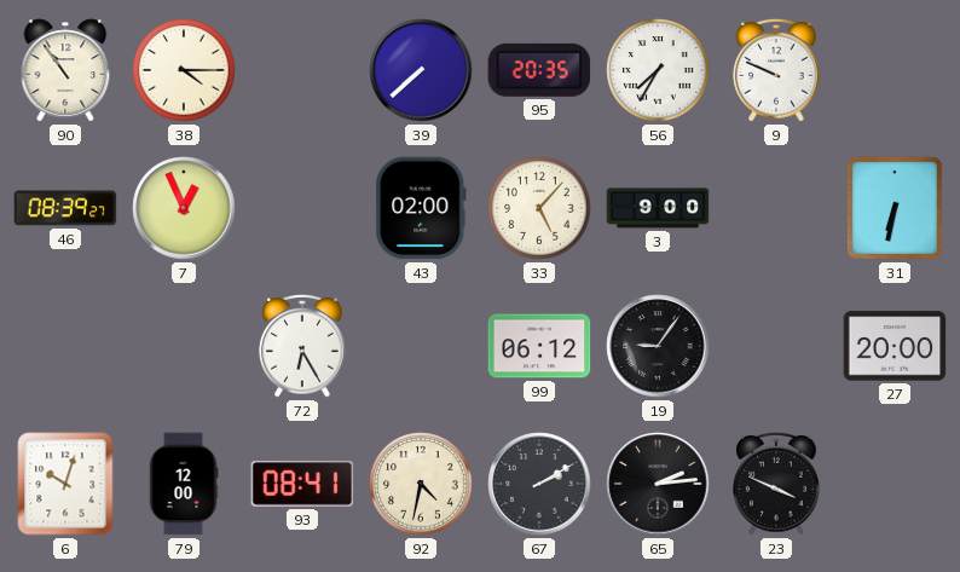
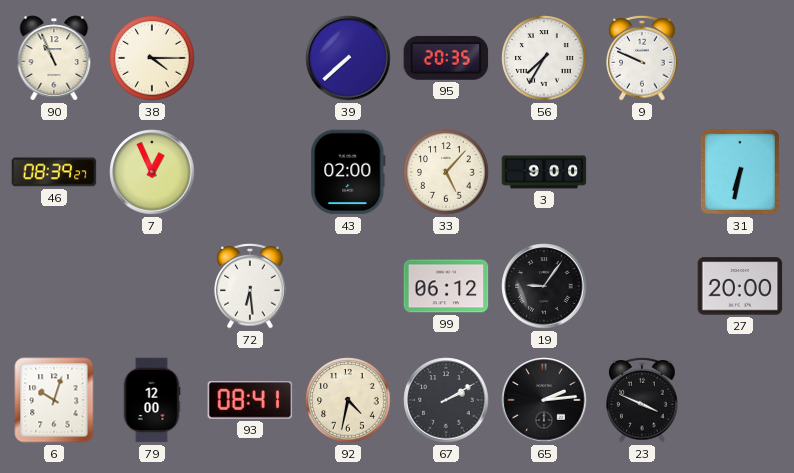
90: 10:54 -> 10:56
72: 6:25 -> 6:29
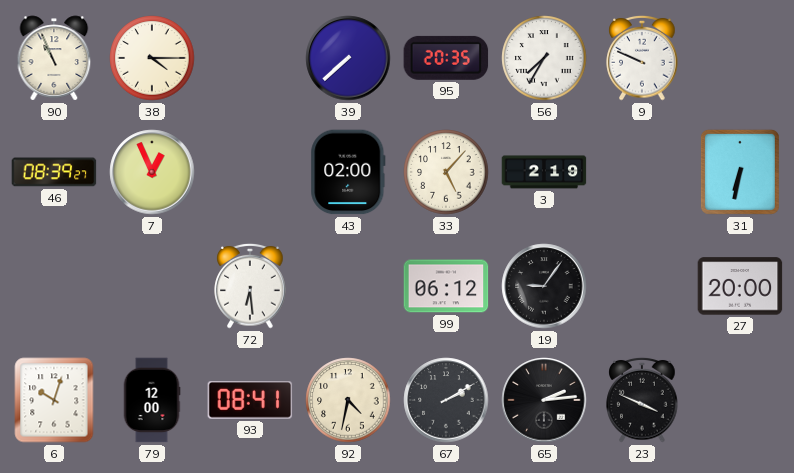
3: 9:00 -> 2:19
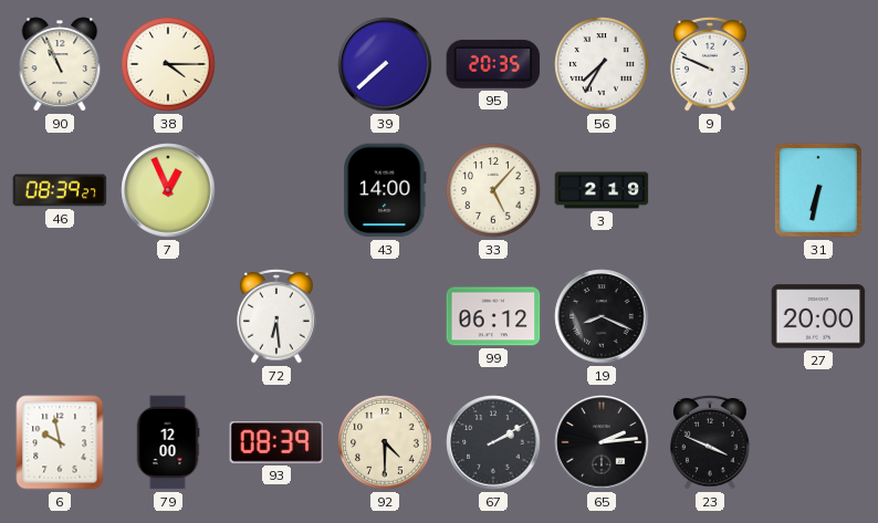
43: 02:00 -> 14:00
19: 9:06 -> 8:19
6: 10:03 -> 9:58
93: 08:41 -> 08:39
92: 4:32 -> 4:30
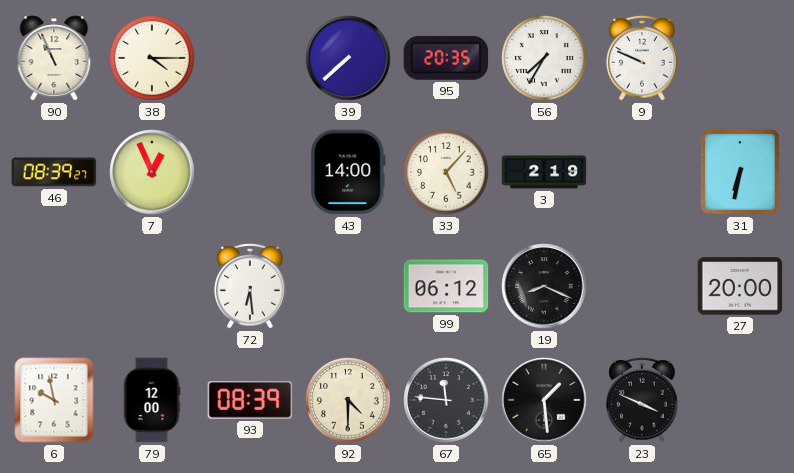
67: 2:10 -> 11:46
65: 2:14 -> 1:29
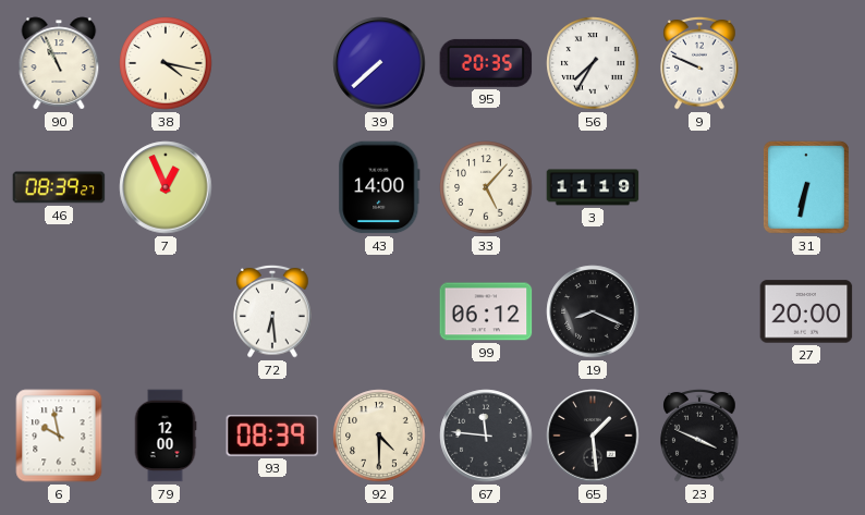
38: 4:15 -> 4:17
3: 2:19 -> 11:19
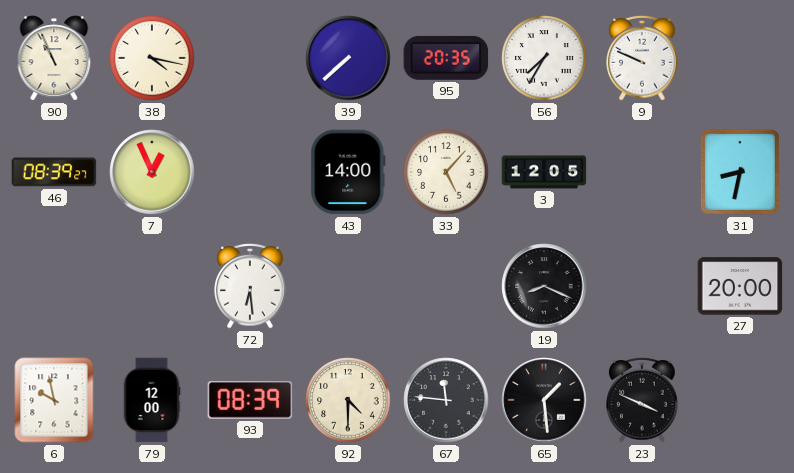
3: 11:19 -> 12:05
31: 6:32 -> 8:32
99: 06:12 -> none
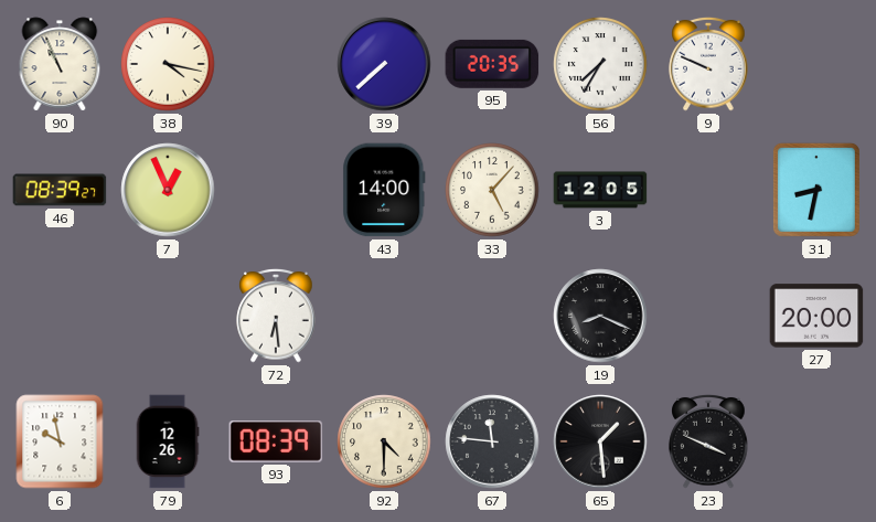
79: 12:00 -> 12:26
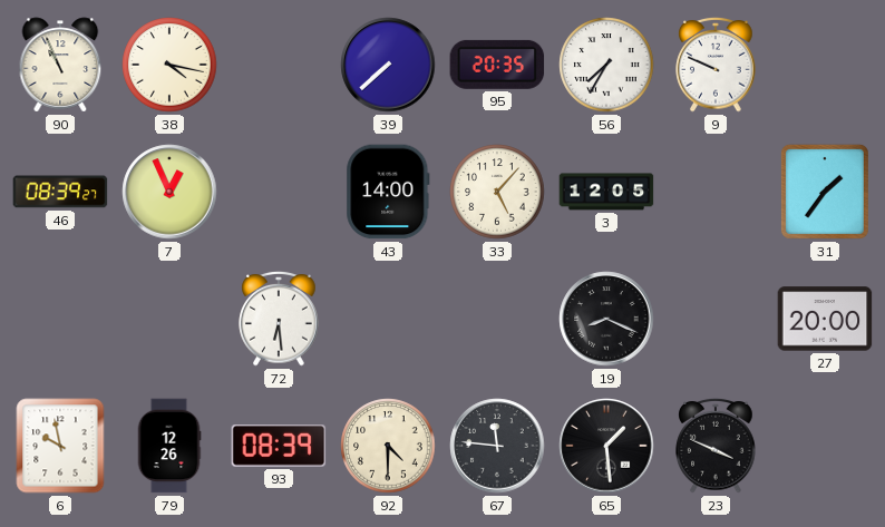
31: 8:32 -> 1:36
